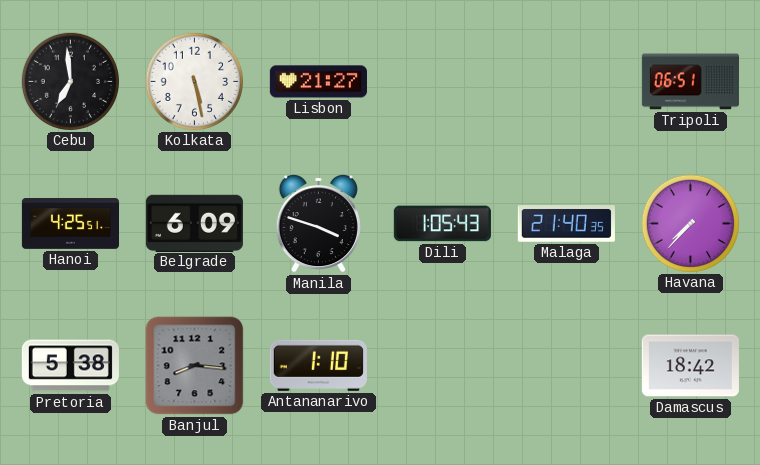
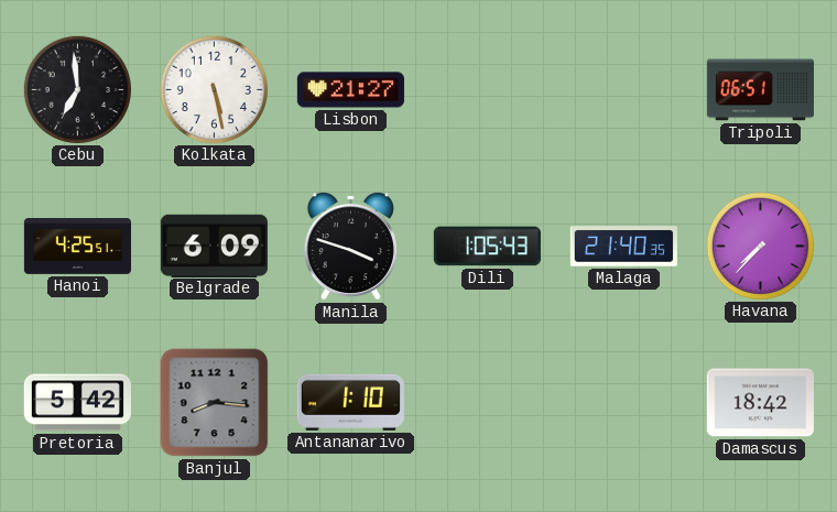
Pretoria: 5:38 -> 5:42
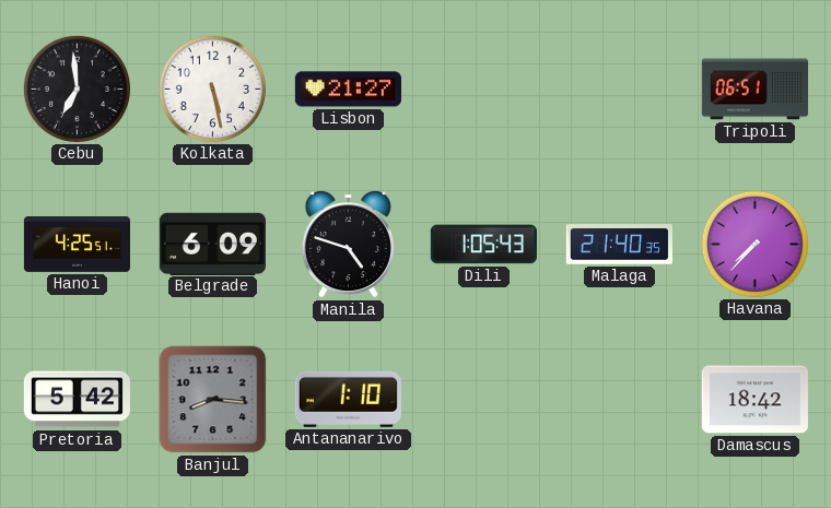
Manila: 3:48 -> 4:48
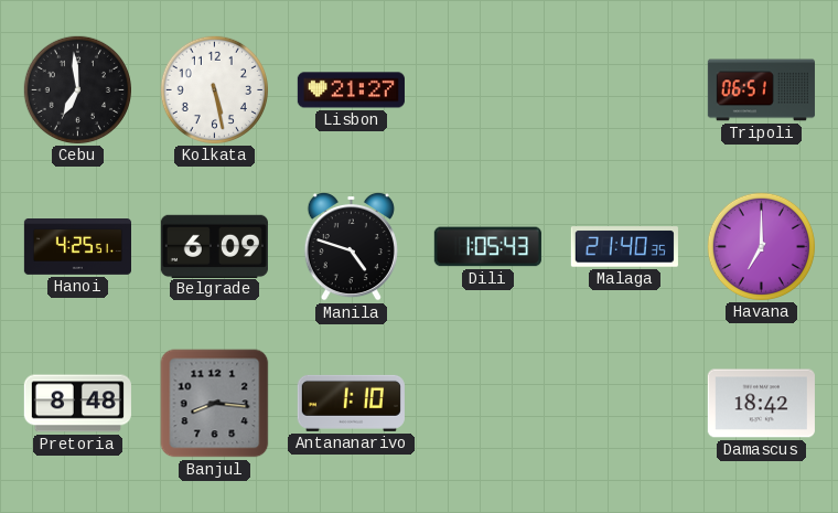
Havana: 7:37 -> 7:00
Pretoria: 5:42 -> 8:48
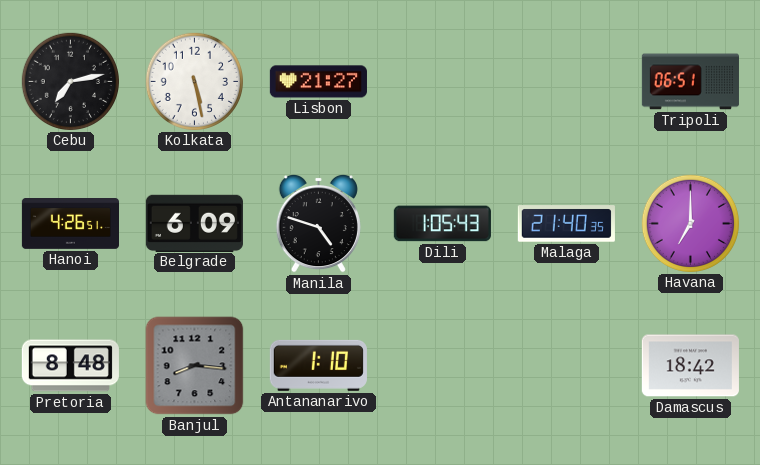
Cebu: 6:59 -> 7:13
Hanoi: 4:25 -> 4:26
